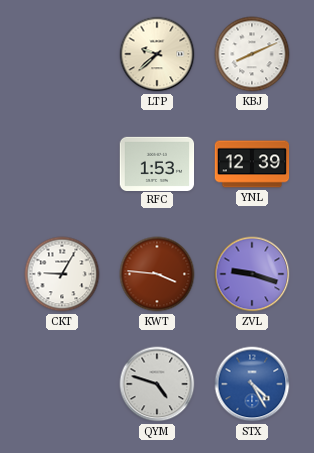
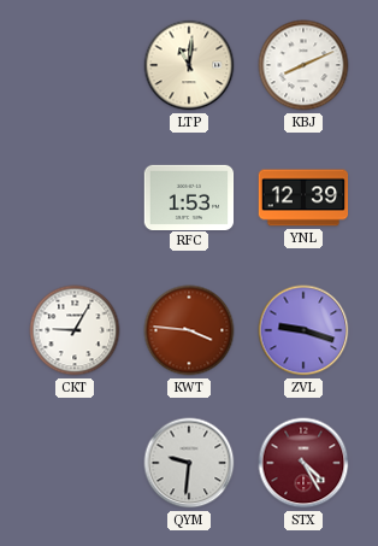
LTP: 9:38 -> 11:01
QYM: 4:48 -> 9:31
STX dial: blue -> burgundy
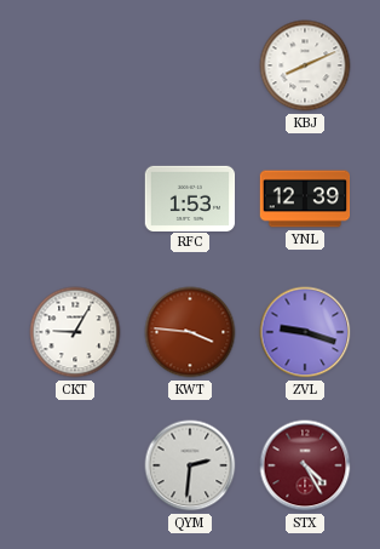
LTP: 11:01 -> none
QYM: 9:31 -> 2:31
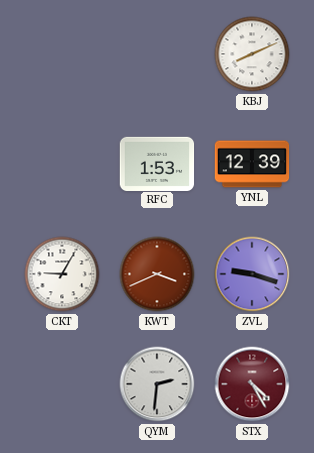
KWT: 3:46 -> 3:41
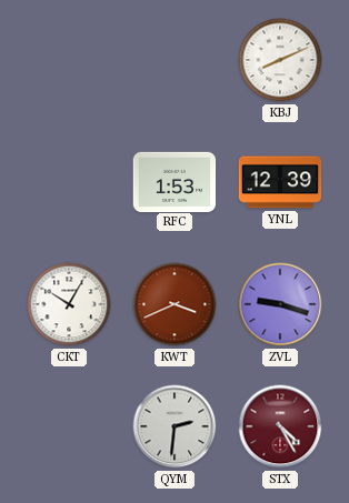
CKT: 9:05 -> 10:05
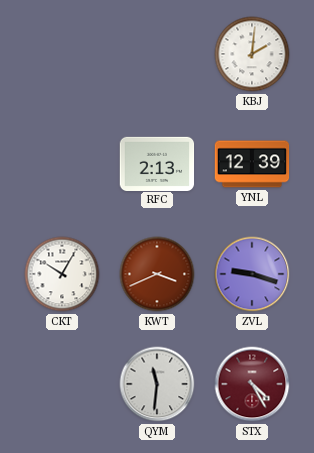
KBJ: 8:11 -> 2:01
RFC: 1:53 -> 2:13
QYM: 2:31 -> 11:31
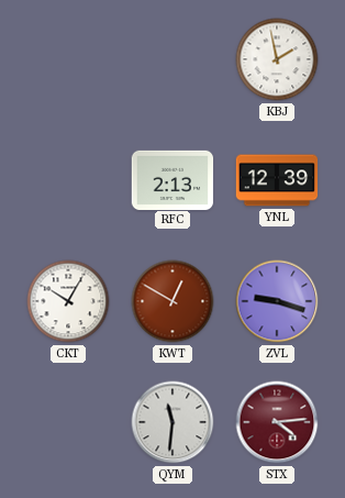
KBJ: 2:01 -> 1:58
KWT: 3:41 -> 12:50
STX: 4:25 -> 4:14
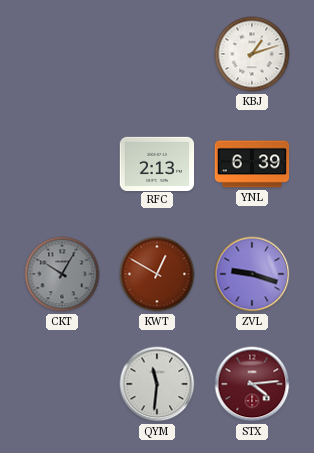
KBJ: 1:58 -> 1:12
YNL: 12:39 -> 6:39
CKT dial: white -> grey
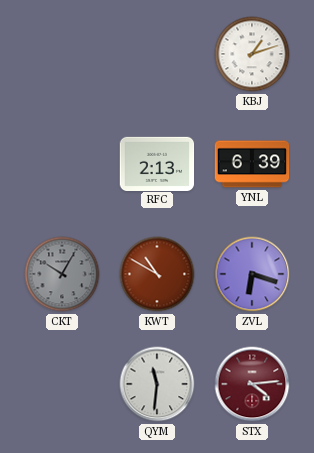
KWT: 12:50 -> 10:50
ZVL: 9:18 -> 6:18
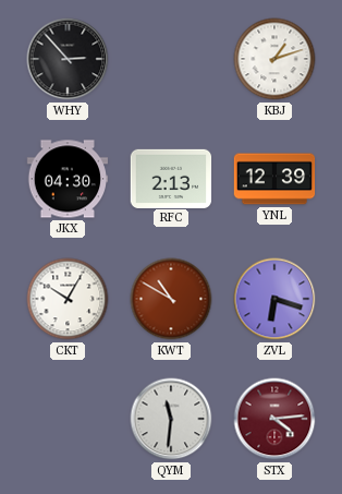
WHY: none -> 2:53
JKX: none -> 04:30
YNL: 6:39 -> 12:39
CKT dial: grey -> white
